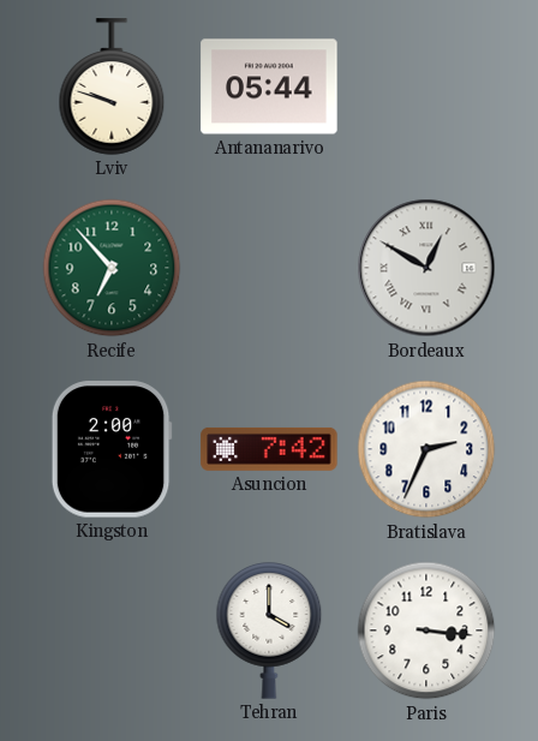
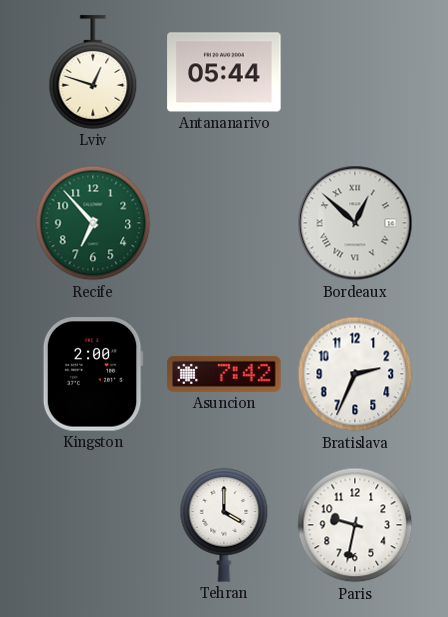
Lviv: 9:48 -> 12:48
Bordeaux: 12:50 -> 12:52
Paris: 3:16 -> 9:32
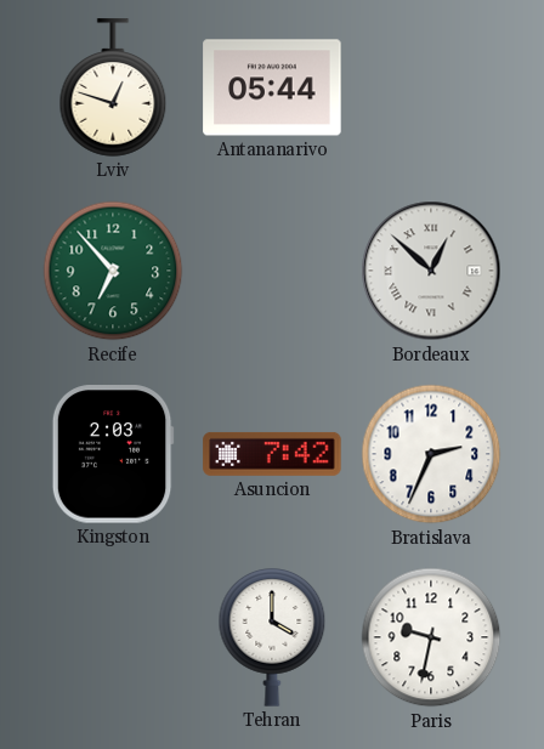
Kingston: 2:00 -> 2:03
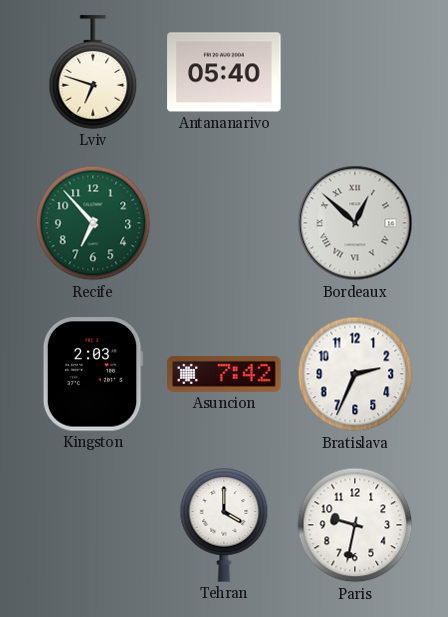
Lviv: 12:48 -> 6:48
Antananarivo: 05:44 -> 05:40
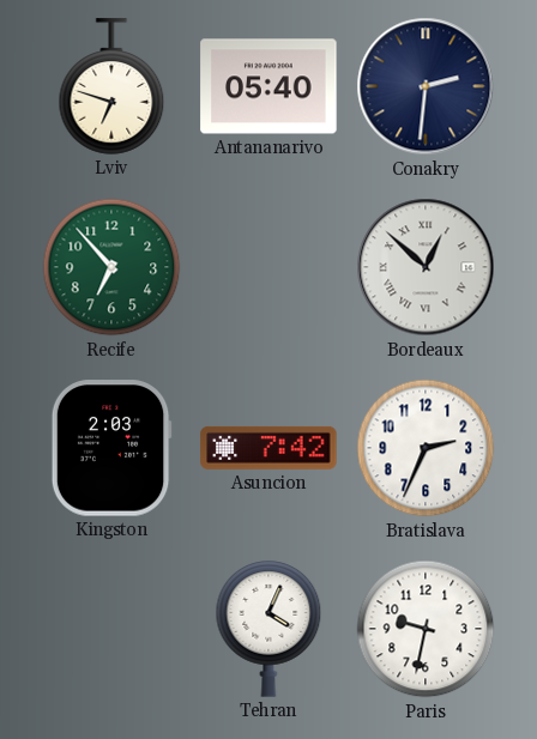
Conakry: none -> 2:31
Tehran: 4:00 -> 4:04
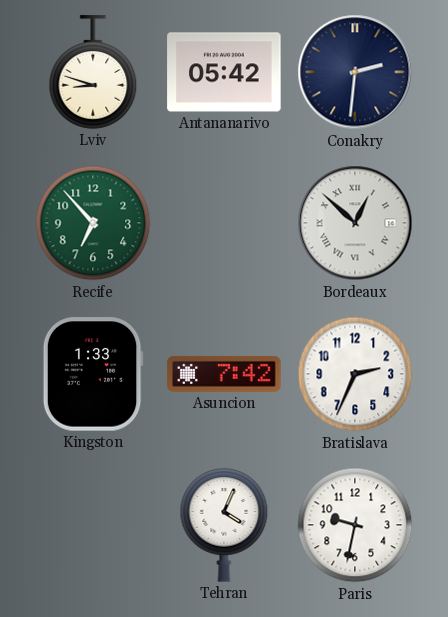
Lviv: 6:48 -> 8:48
Antananarivo: 05:40 -> 05:42
Kingston: 2:03 -> 1:33
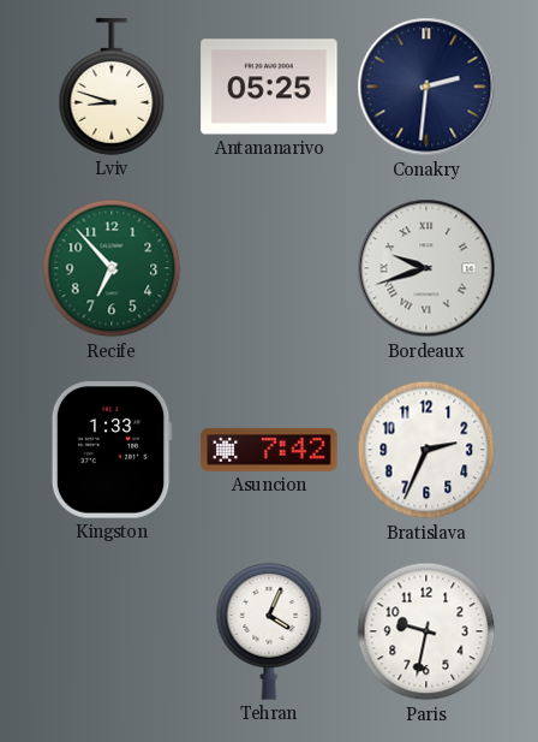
Antananarivo: 05:42 -> 05:25
Bordeaux: 12:52 -> 9:42
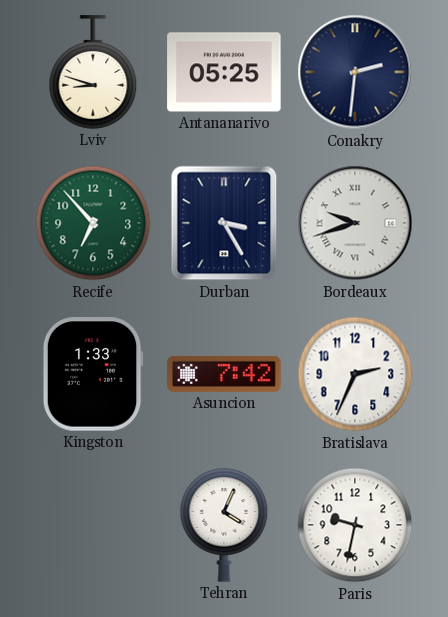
Durban: none -> 3:25
